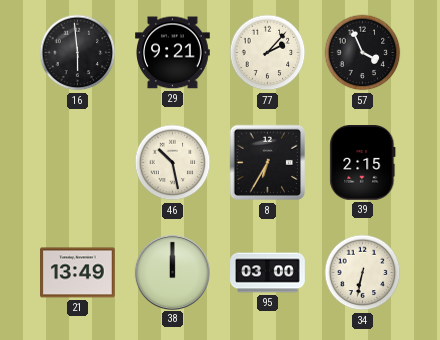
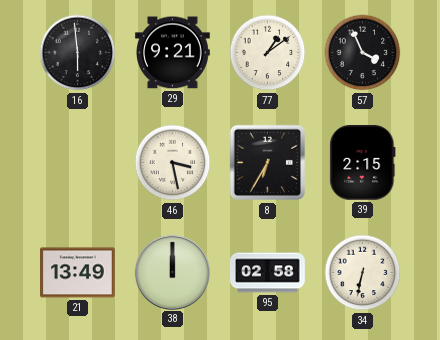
77: 2:07 -> 1:09
46: 10:28 -> 3:28
95: 03:00 -> 02:58
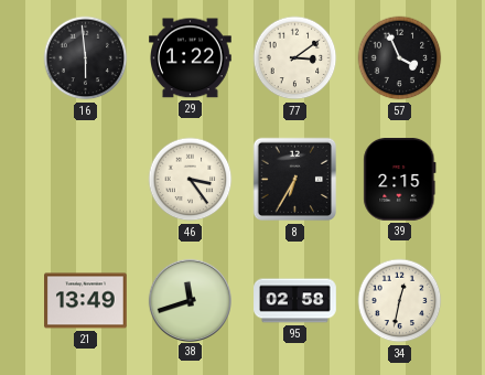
29: 9:21 -> 1:22
77: 1:09 -> 3:09
46: 3:28 -> 3:24
38: 12:00 -> 11:42
34: 6:32 -> 12:32
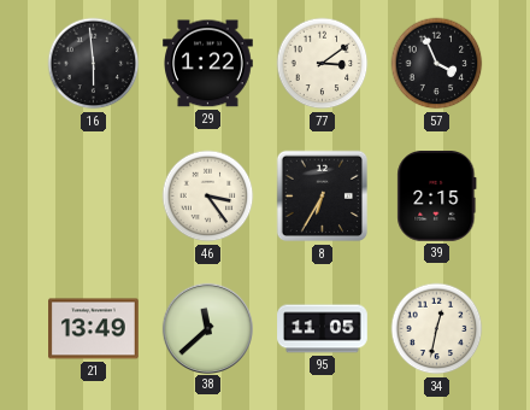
38: 11:42 -> 11:38
95: 02:58 -> 11:05
